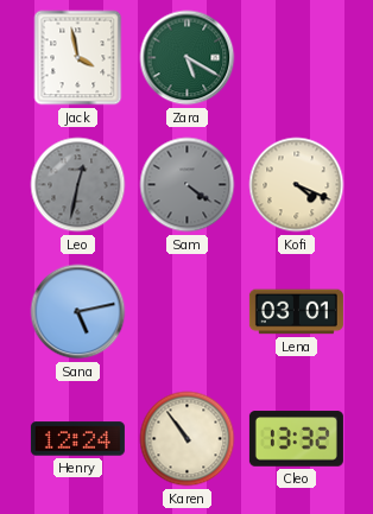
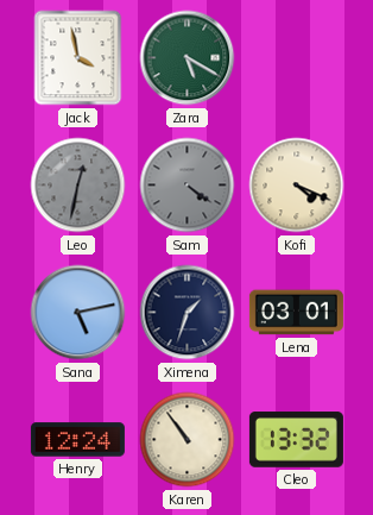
Ximena: none -> 1:33
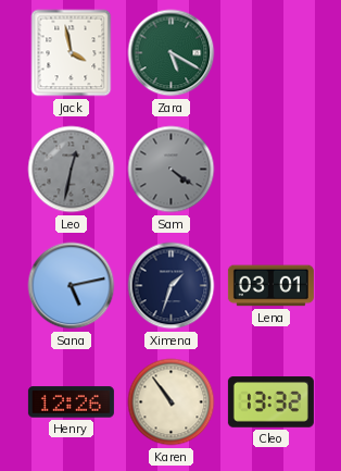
Kofi: 4:19 -> none
Henry: 12:24 -> 12:26
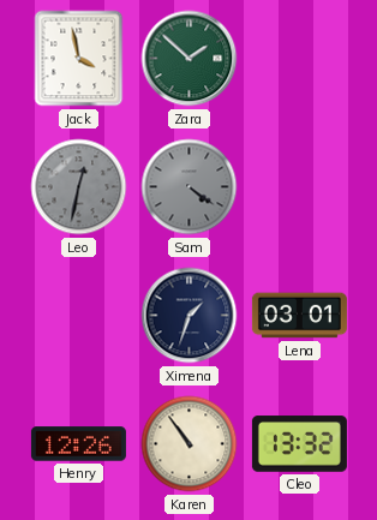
Zara: 5:20 -> 1:52
Sana: 5:13 -> none
